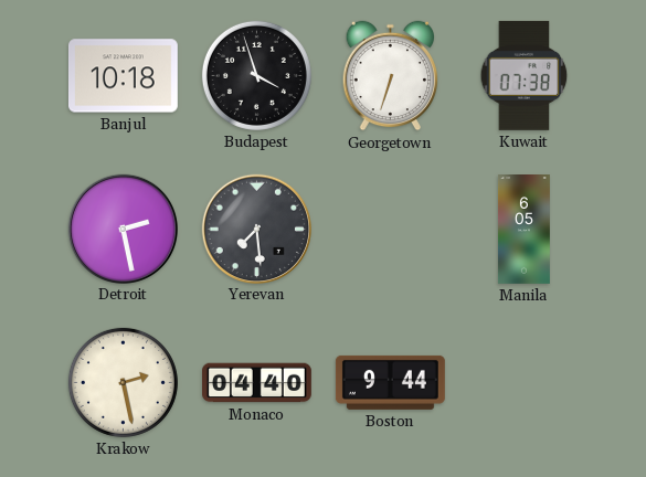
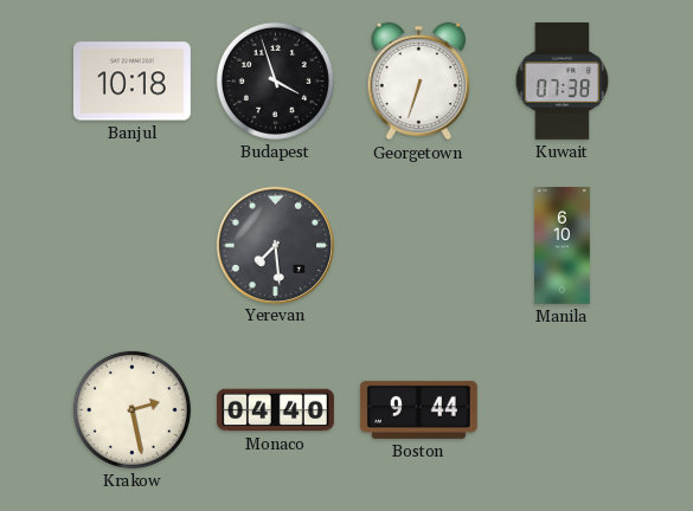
Detroit: 2:28 -> none
Manila: 6:05 -> 6:10
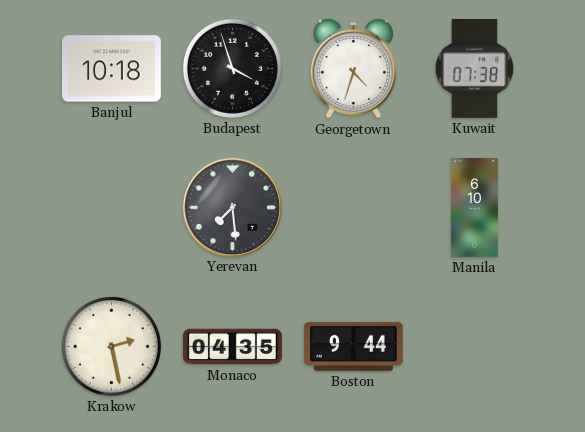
Georgetown: 6:33 -> 4:33
Monaco: 04:40 -> 04:35
